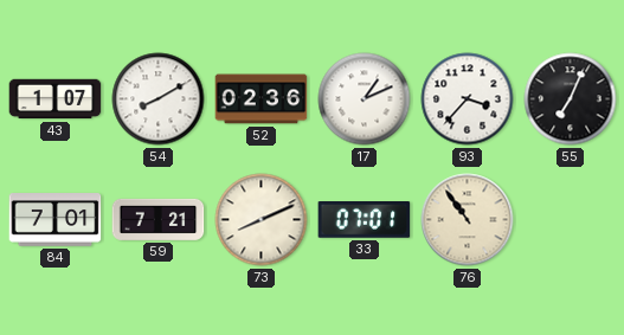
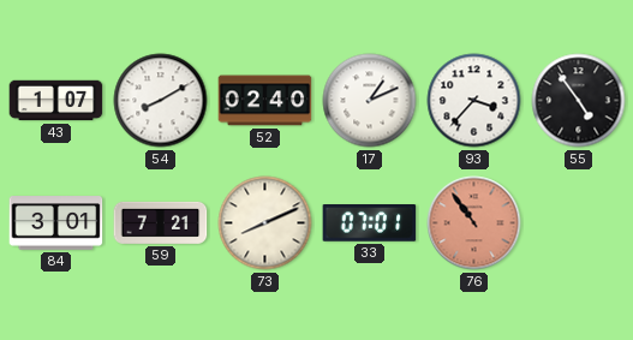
52: 02:36 -> 02:40
55: 7:04 -> 4:54
84: 7:01 -> 3:01
76 dial: cream -> salmon
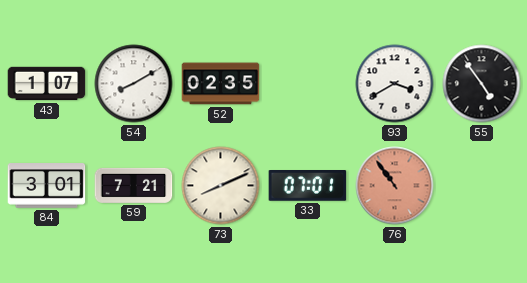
52: 02:40 -> 02:35
17: 1:11 -> none
93: 3:37 -> 3:40
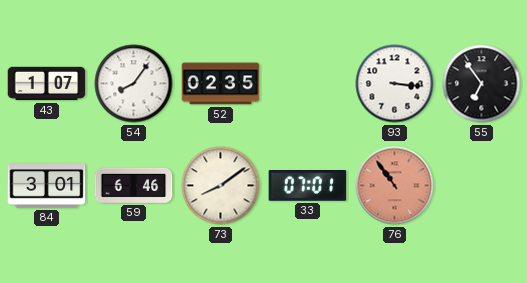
54: 8:10 -> 8:06
93: 3:40 -> 3:16
55: 4:54 -> 6:54
59: 7:21 -> 6:46
73: 8:11 -> 8:09
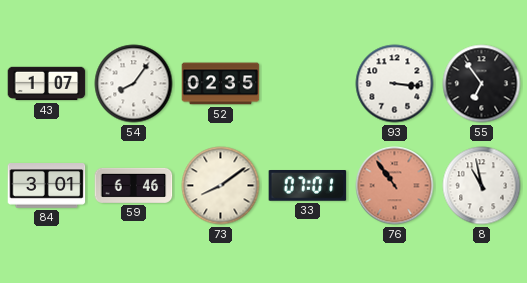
8: none -> 10:58
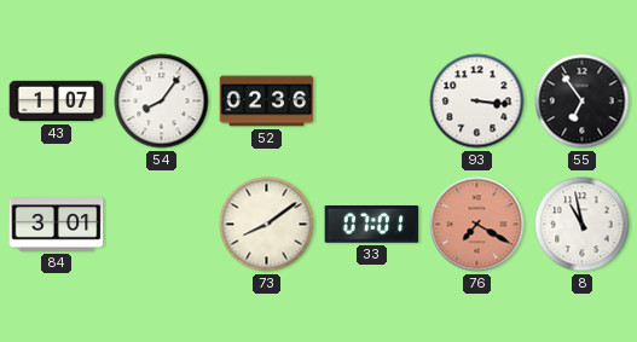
52: 02:35 -> 02:36
59: 6:46 -> none
76: 10:54 -> 7:20
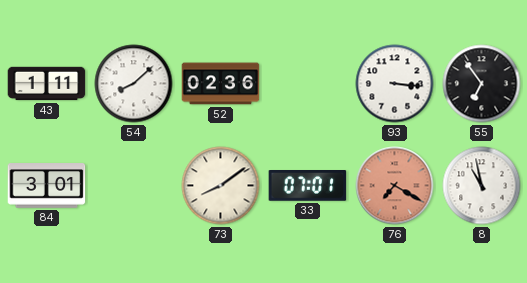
43: 1:07 -> 1:11
54: 8:06 -> 8:08
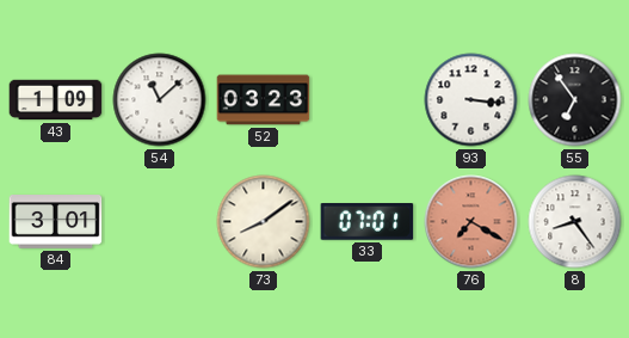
43: 1:11 -> 1:09
54: 8:08 -> 11:08
52: 02:36 -> 03:23
8: 10:58 -> 8:24
